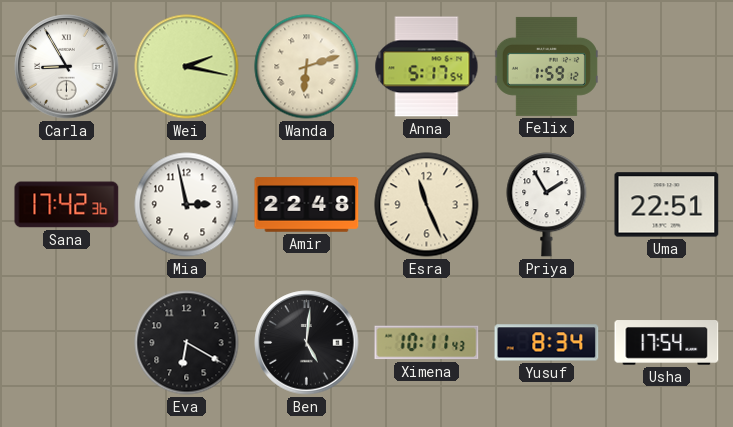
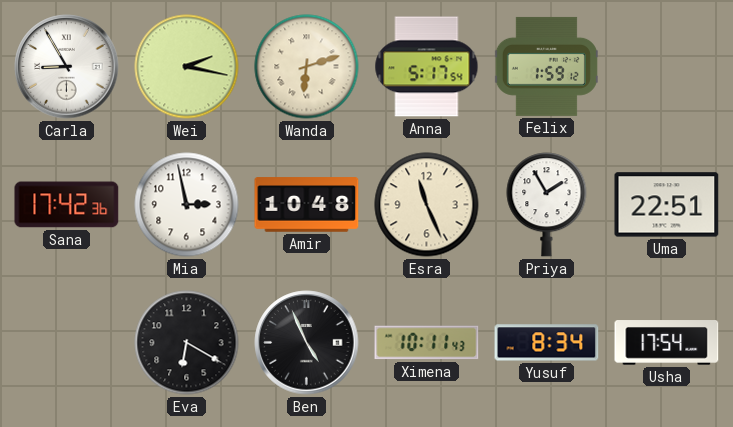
Amir: 22:48 -> 10:48
Ben: 5:01 -> 4:56
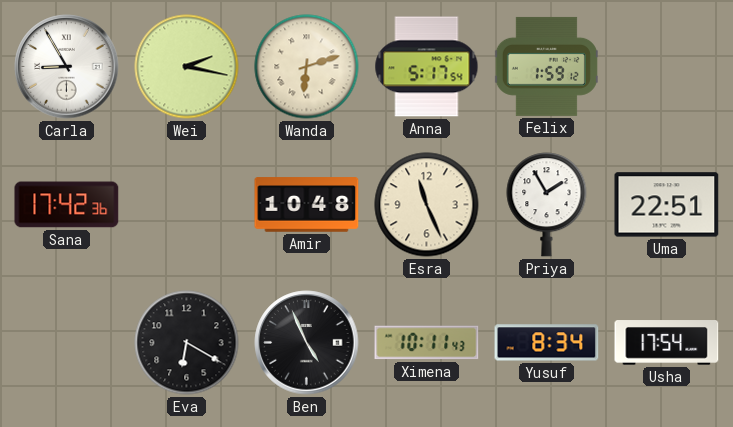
Mia: 2:58 -> none
